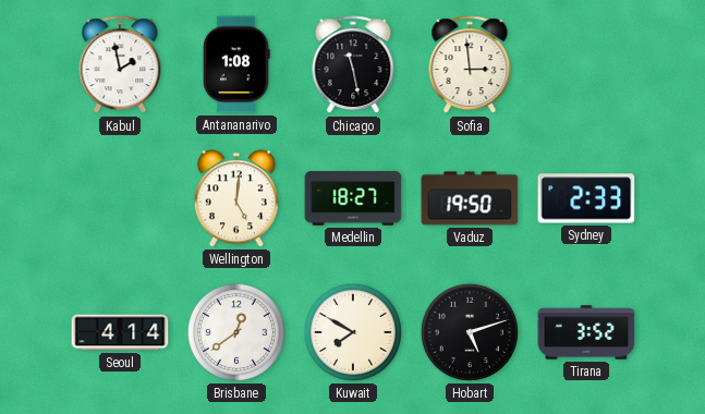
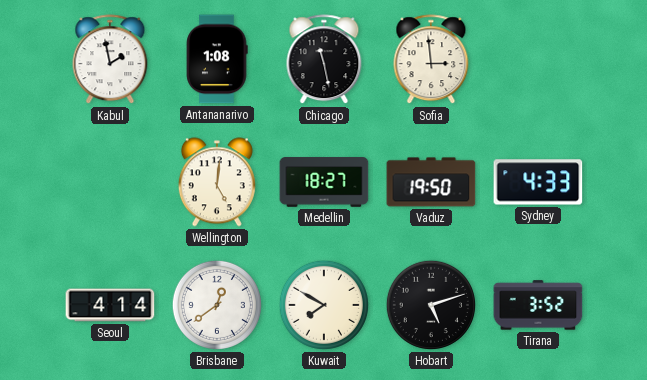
Sydney: 2:33 -> 4:33
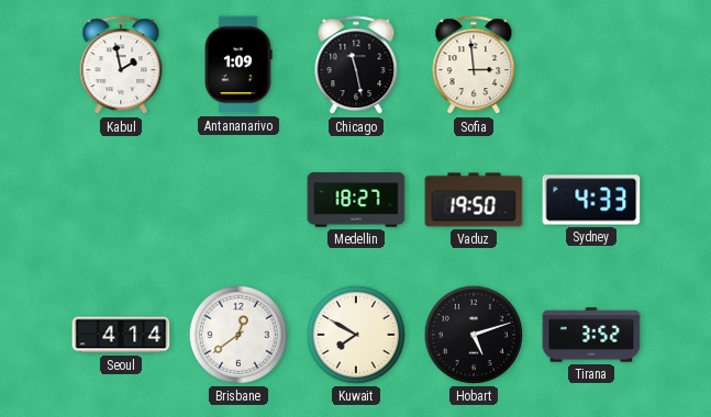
Antananarivo: 1:08 -> 1:09
Wellington: 5:01 -> none
